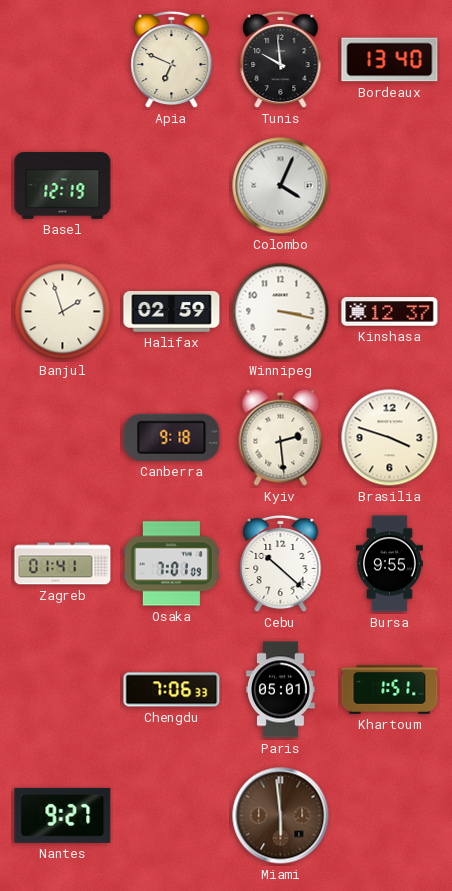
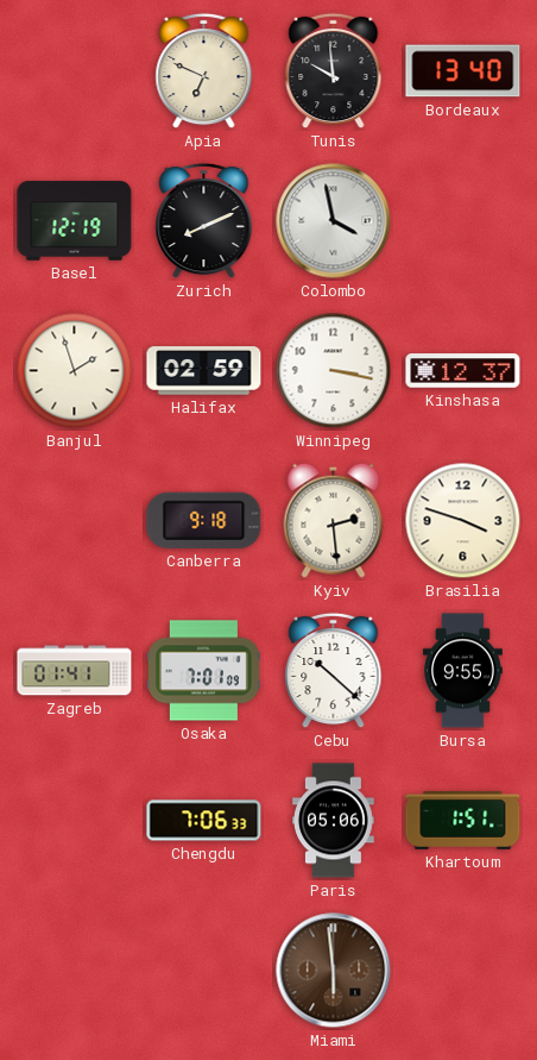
Zurich: none -> 8:11
Colombo: 4:04 -> 3:58
Paris: 05:01 -> 05:06
Nantes: 9:27 -> none
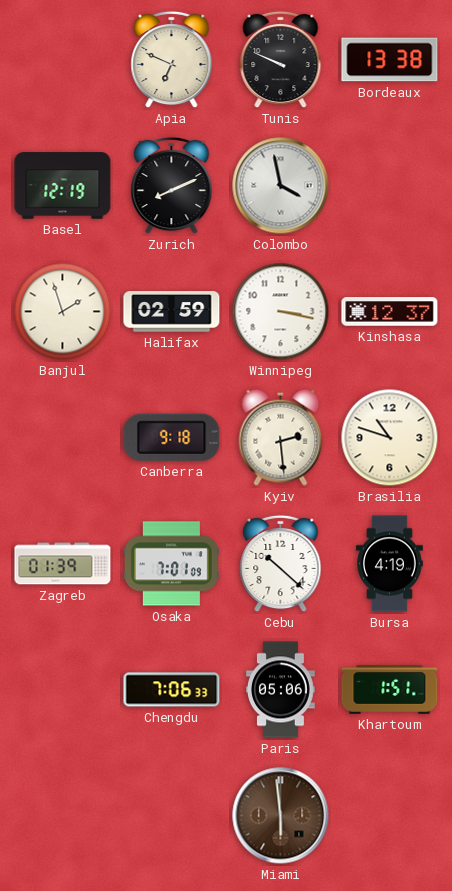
Tunis: 9:59 -> 9:49
Bordeaux: 13:40 -> 13:38
Brasilia: 3:48 -> 10:48
Zagreb: 01:41 -> 01:39
Bursa: 9:55 -> 4:19
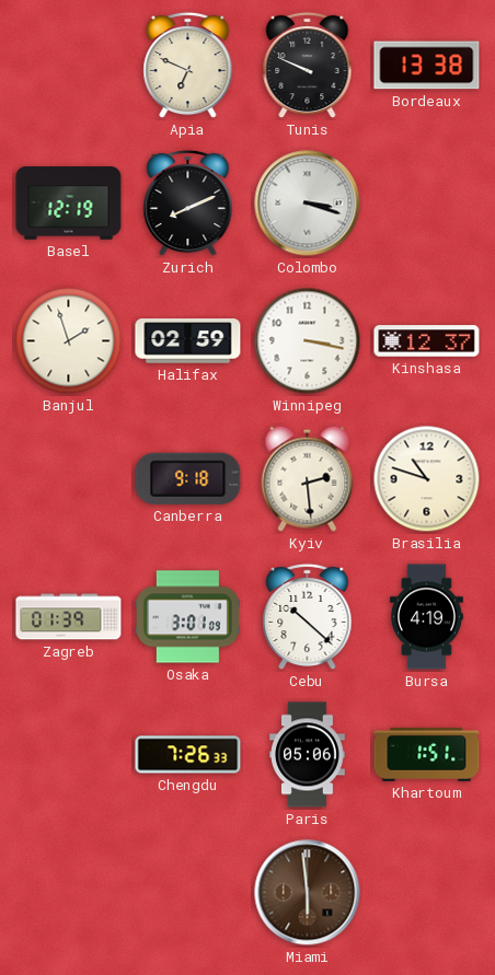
Colombo: 3:58 -> 3:18
Osaka: 7:01 -> 3:01
Chengdu: 7:06 -> 7:26
